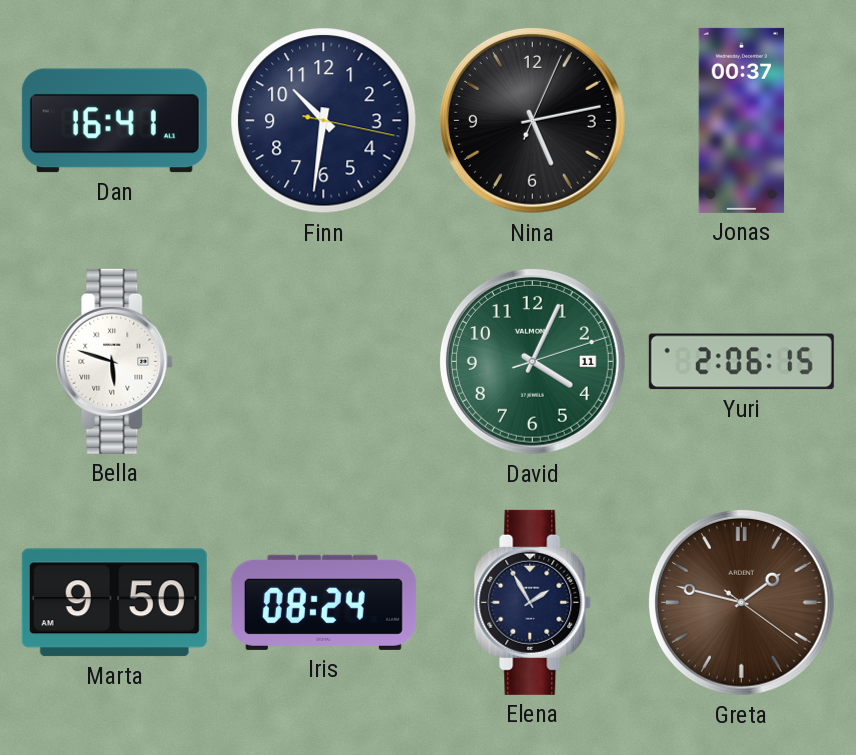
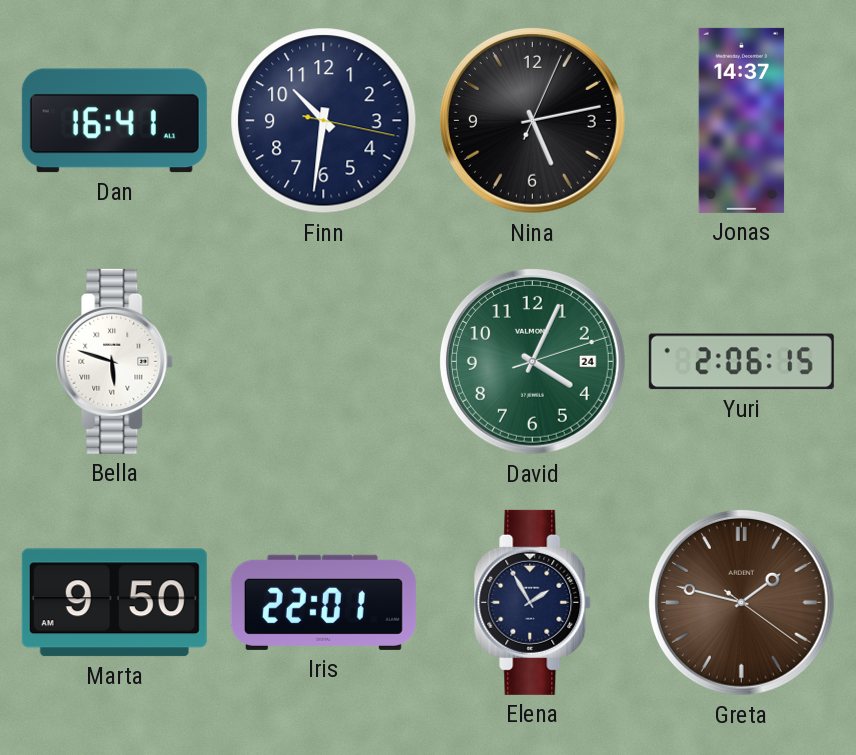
Jonas: 00:37 -> 14:37
David date: 11 -> 24
Iris: 08:24 -> 22:01
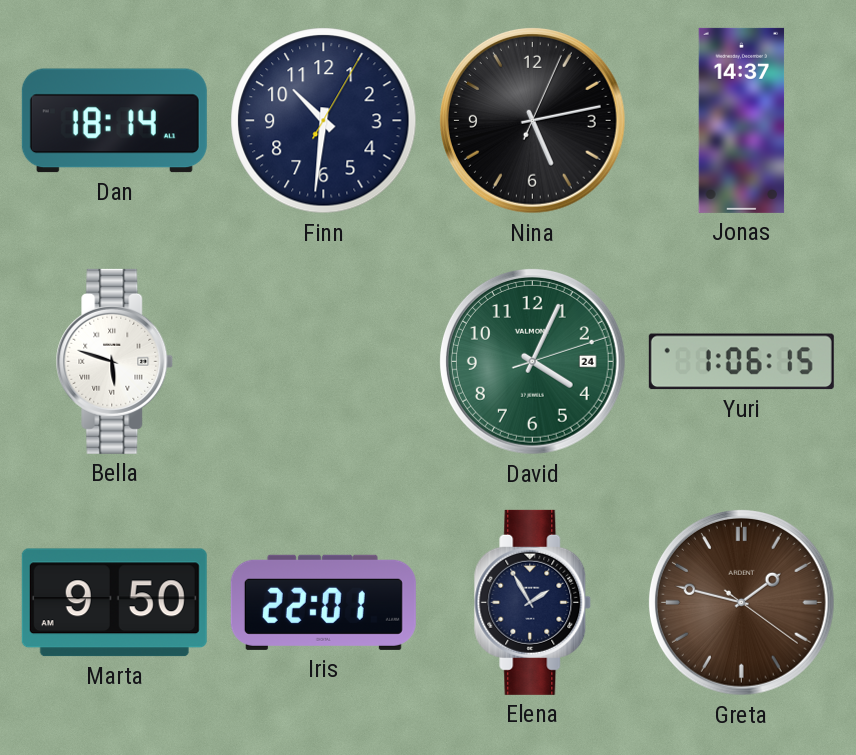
Dan: 16:41 -> 18:14
Finn: 10:31:17 -> 10:31:05
Yuri: 2:06 -> 1:06
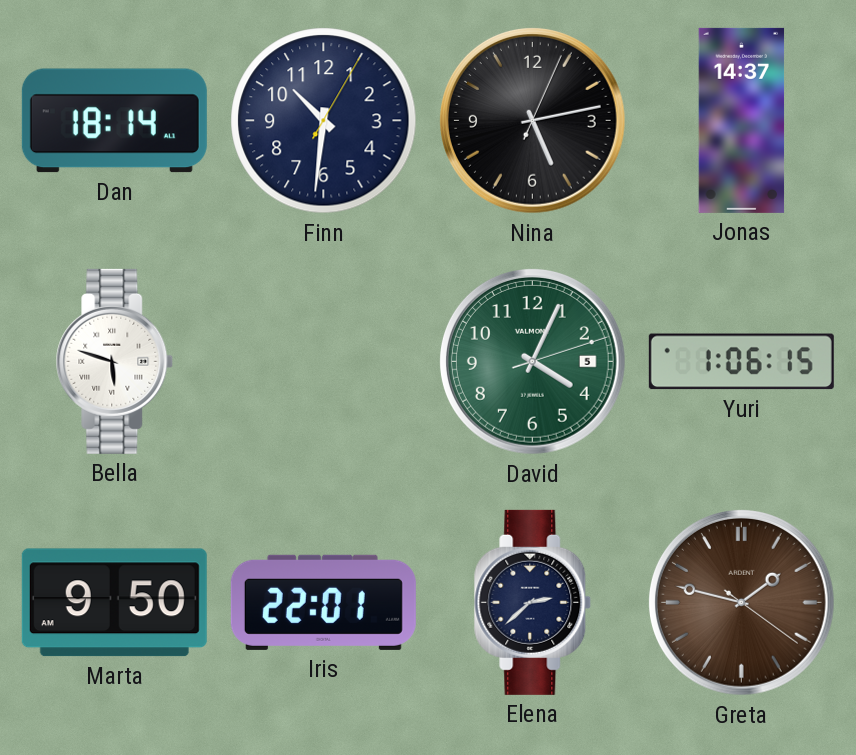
David date: 24 -> 5
Elena: 1:55 -> 2:38
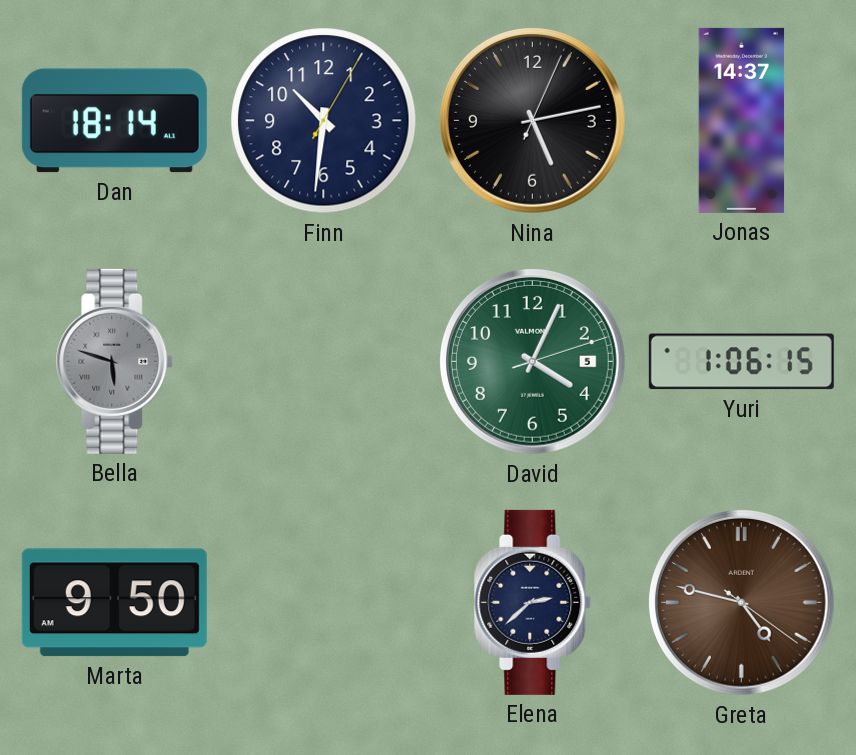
Bella dial: white -> grey
Iris: 22:01 -> none
Greta: 1:47 -> 4:47
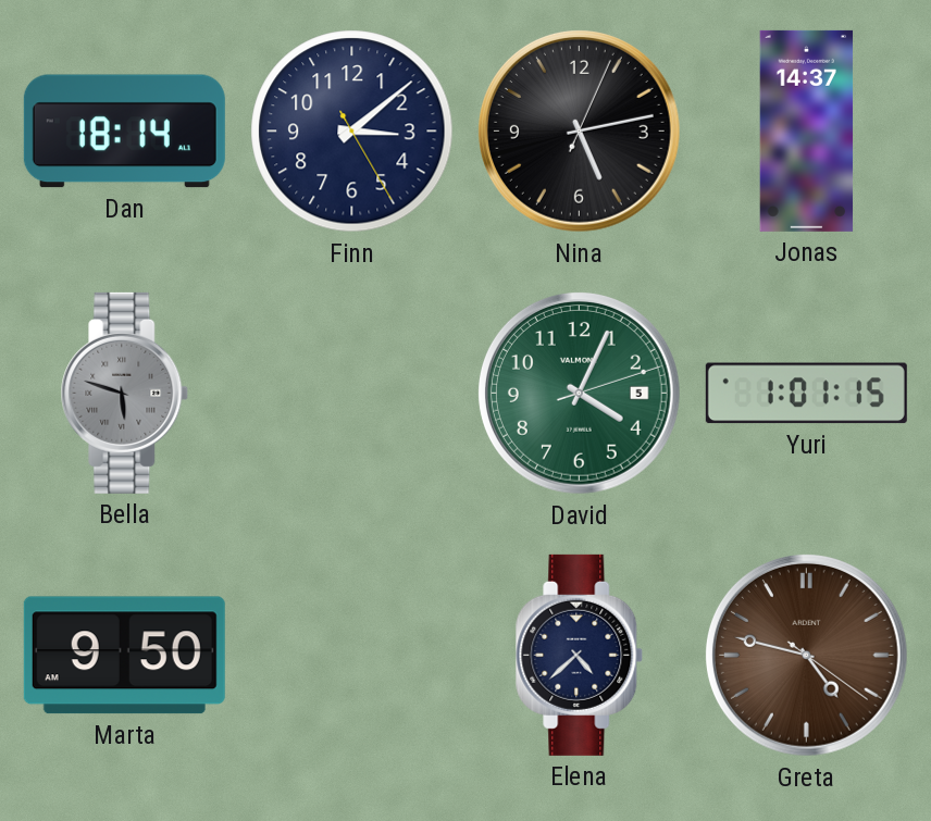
Finn: 10:31 -> 3:08
Yuri: 1:06 -> 1:01
Elena: 2:38 -> 4:38
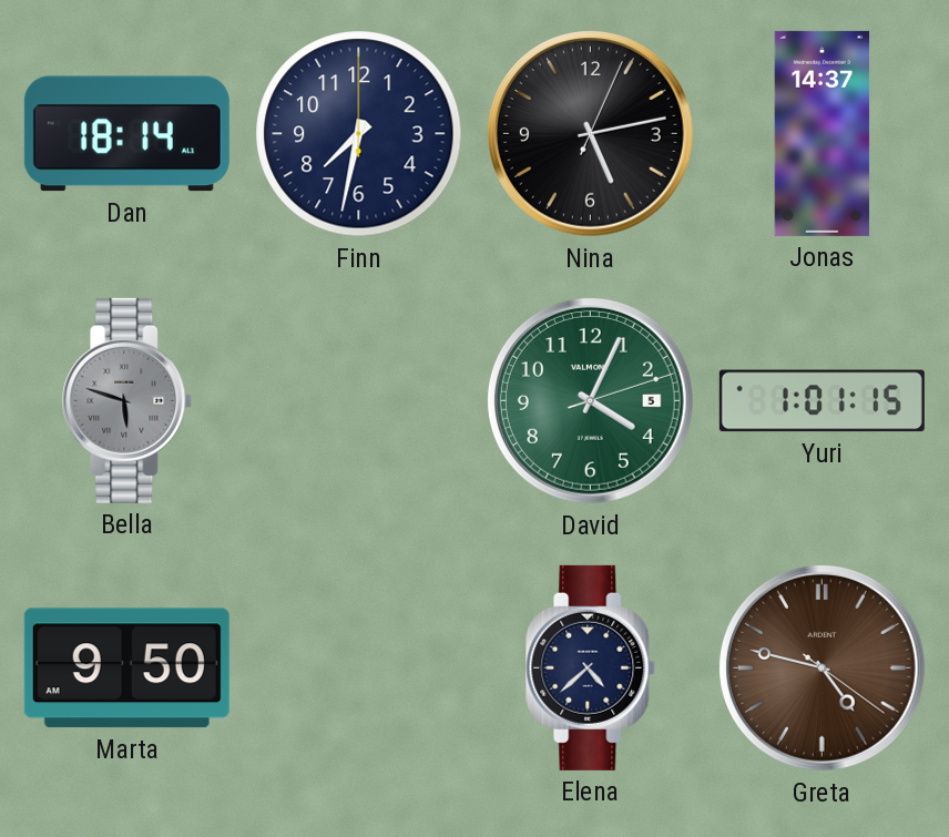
Finn: 3:08 -> 7:32
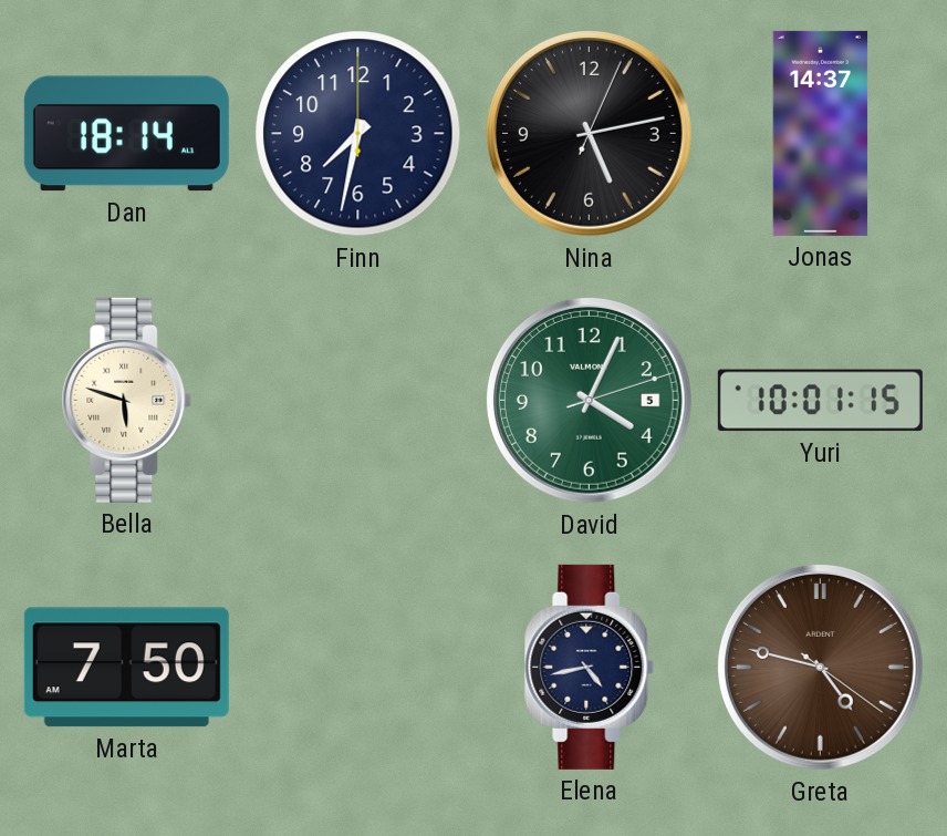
Bella dial: grey -> cream
Yuri: 1:01 -> 10:01
Marta: 9:50 -> 7:50
Elena: 4:38 -> 4:43
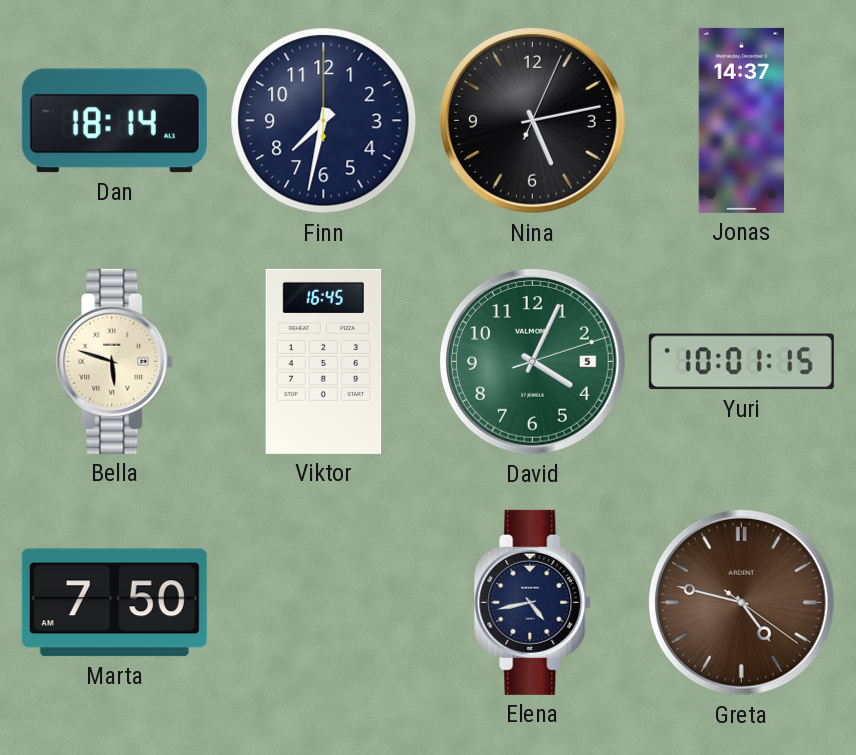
Viktor: none -> 16:45
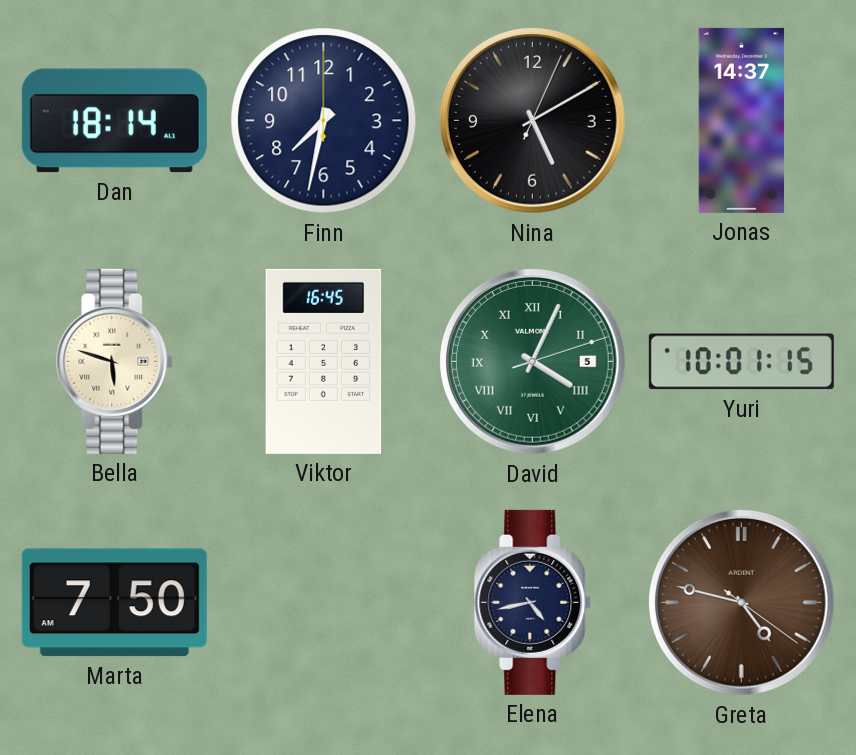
Nina: 5:13 -> 5:10
David numerals: Arabic -> Roman
